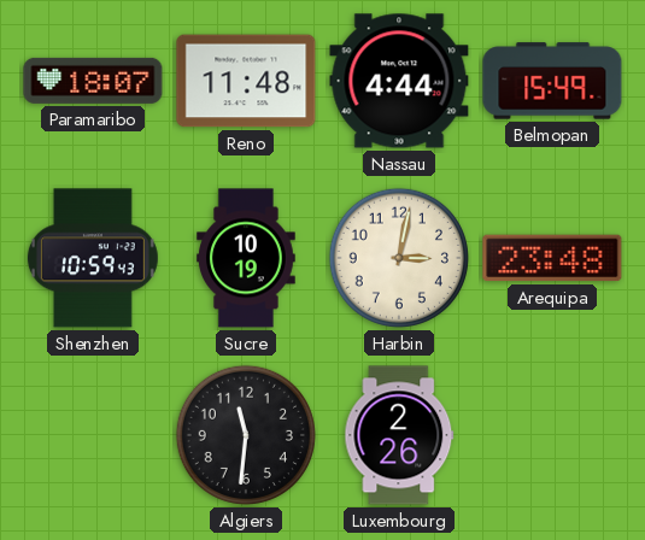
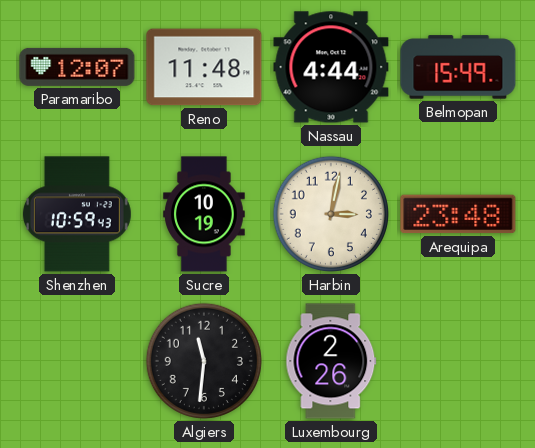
Paramaribo: 18:07 -> 12:07
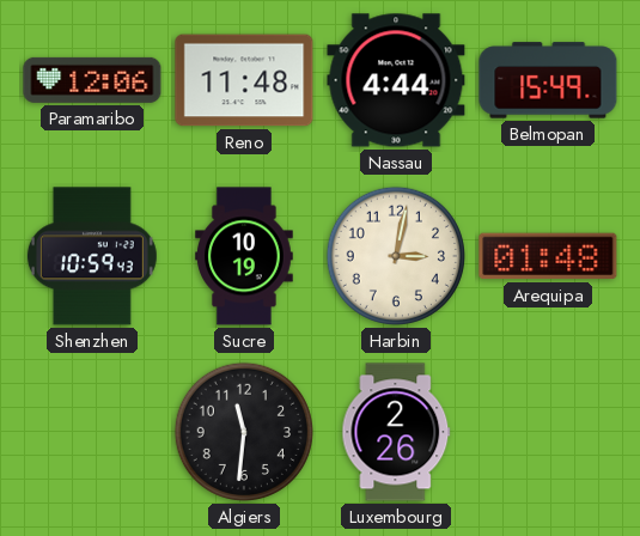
Paramaribo: 12:07 -> 12:06
Arequipa: 23:48 -> 01:48
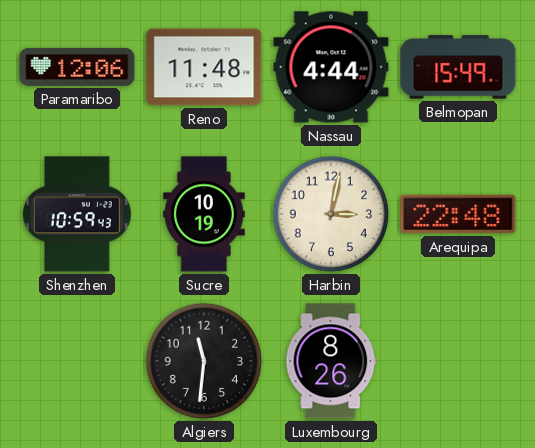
Arequipa: 01:48 -> 22:48
Luxembourg: 2:26 -> 8:26
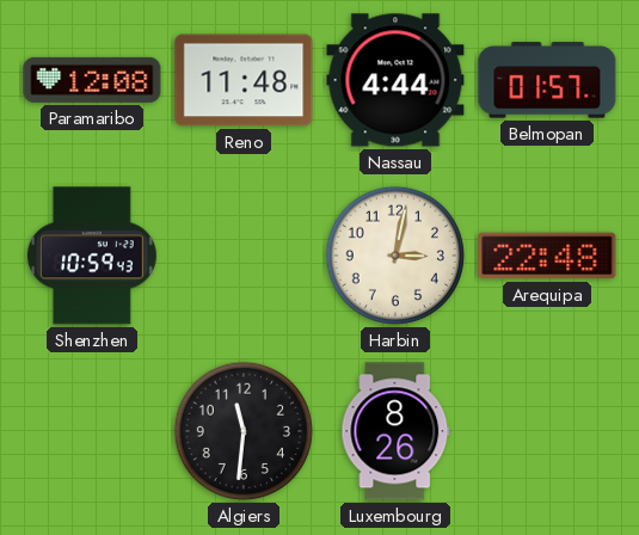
Paramaribo: 12:06 -> 12:08
Belmopan: 15:49 -> 01:57
Sucre: 10:19 -> none
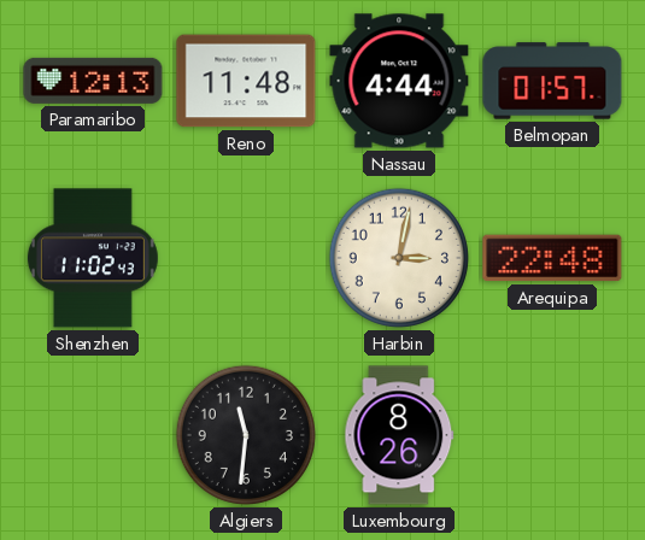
Paramaribo: 12:08 -> 12:13
Shenzhen: 10:59 -> 11:02
